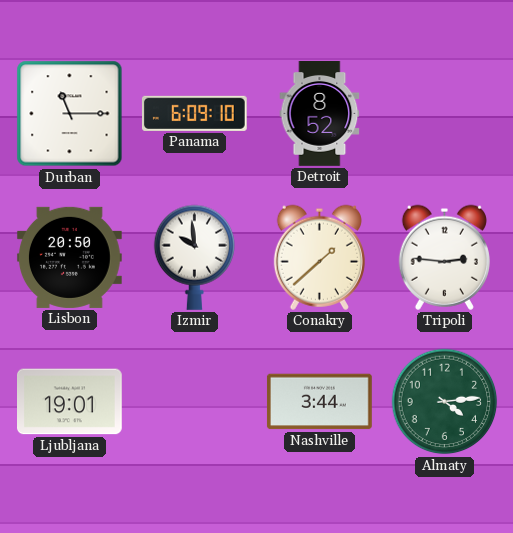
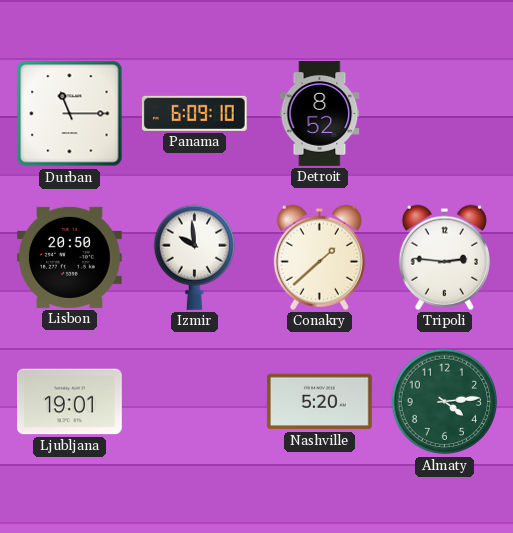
Nashville: 3:44 -> 5:20
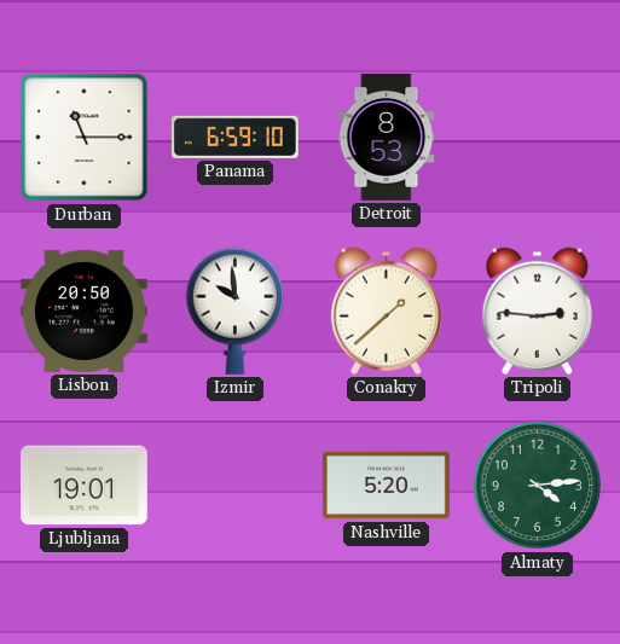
Panama: 6:09 -> 6:59
Detroit: 8:52 -> 8:53
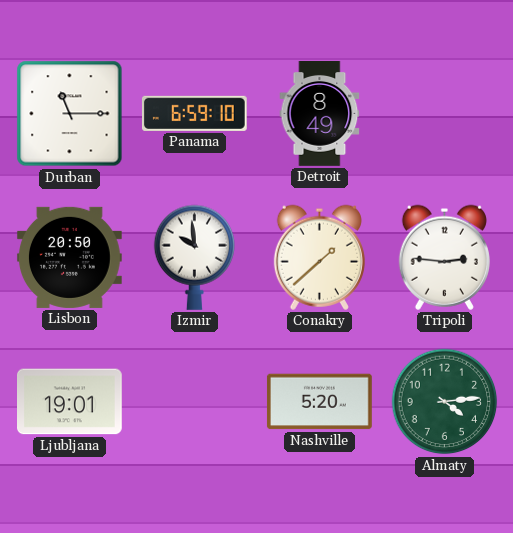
Detroit: 8:53 -> 8:49
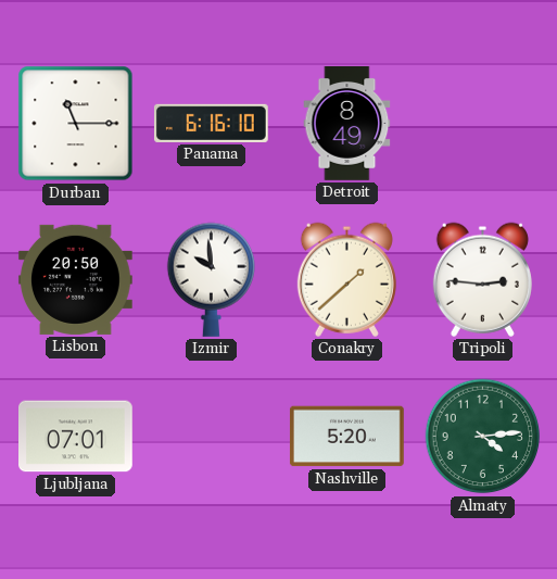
Panama: 6:59 -> 6:16
Ljubljana: 19:01 -> 07:01
